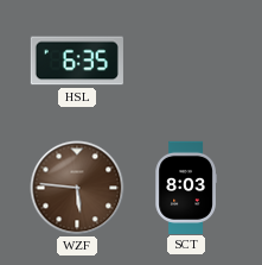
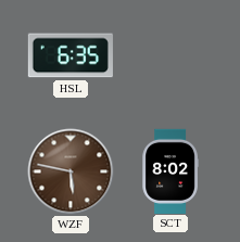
WZF: 5:46 -> 5:47
SCT: 8:03 -> 8:02
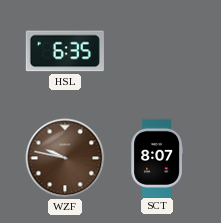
WZF: 5:47 -> 9:47
SCT: 8:02 -> 8:07
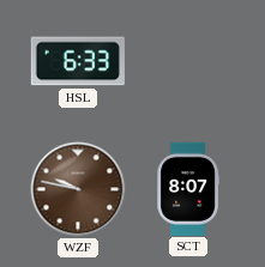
HSL: 6:35 -> 6:33
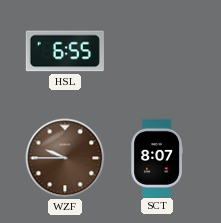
HSL: 6:33 -> 6:55
WZF: 9:47 -> 9:45
